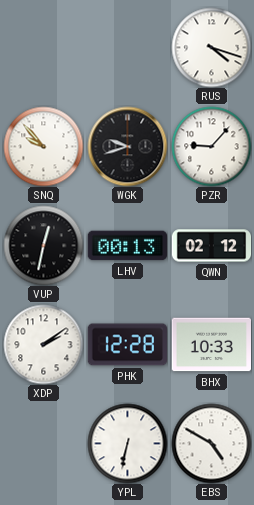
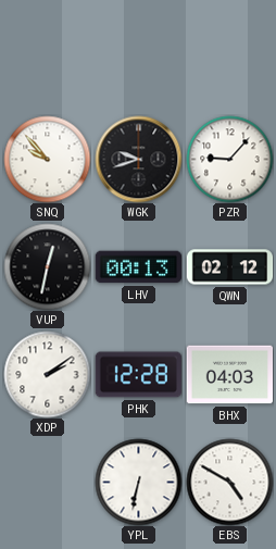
RUS: 4:18 -> none
BHX: 10:33 -> 04:03
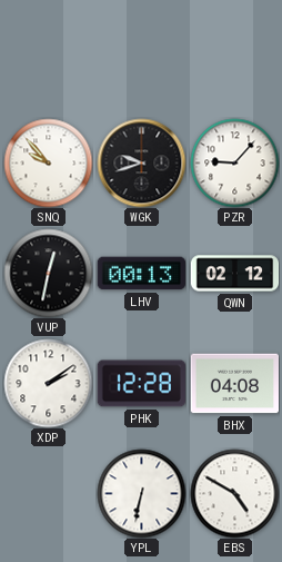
BHX: 04:03 -> 04:08
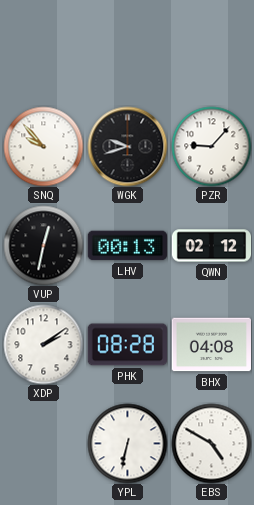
PHK: 12:28 -> 08:28
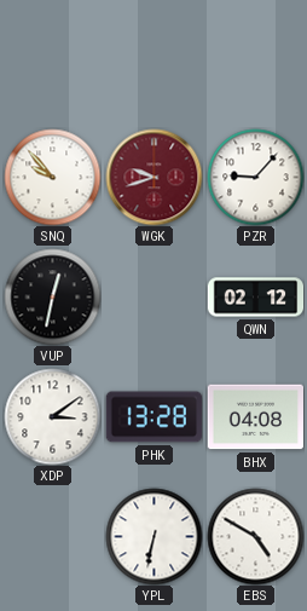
WGK dial: black -> burgundy
LHV: 00:13 -> none
XDP: 2:09 -> 3:09
PHK: 08:28 -> 13:28
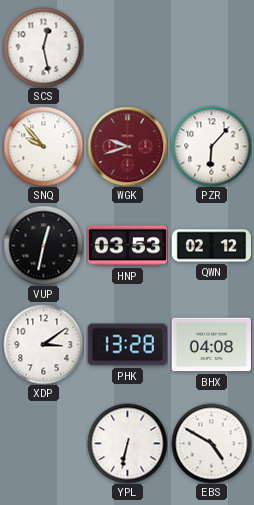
SCS: none -> 12:28
PZR: 9:07 -> 6:07
HNP: none -> 03:53
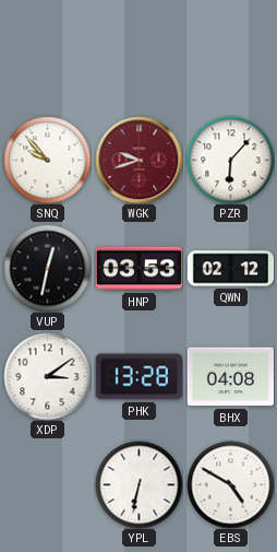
SCS: 12:28 -> none
